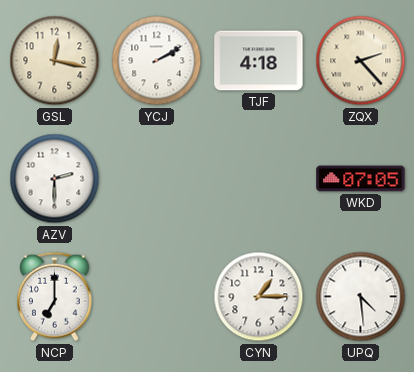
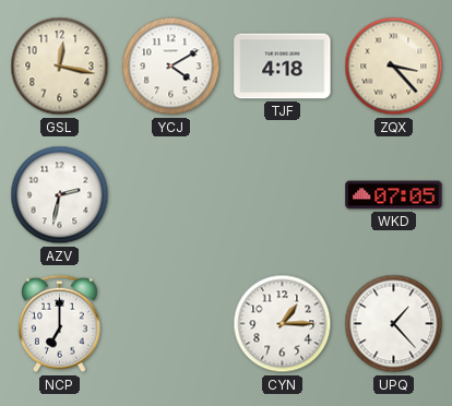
YCJ: 2:10 -> 4:10
ZQX: 2:23 -> 3:23
AZV: 2:30 -> 2:32
UPQ: 4:29 -> 1:23
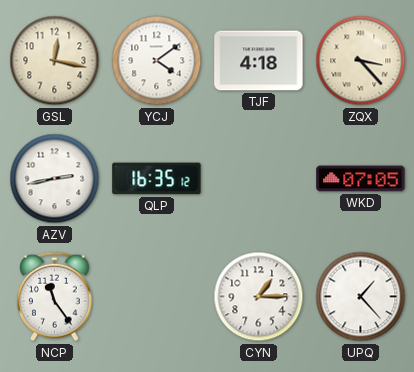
YCJ: 4:10 -> 4:09
AZV: 2:32 -> 2:43
QLP: none -> 16:35
NCP: 7:00 -> 11:24
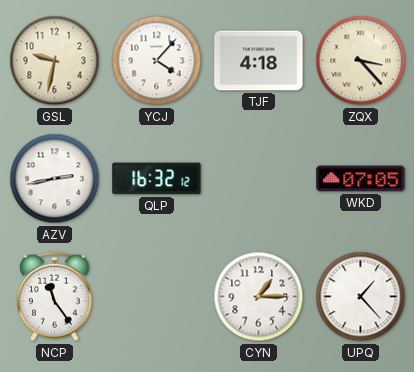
GSL: 12:17 -> 9:32
YCJ: 4:09 -> 4:07
QLP: 16:35 -> 16:32
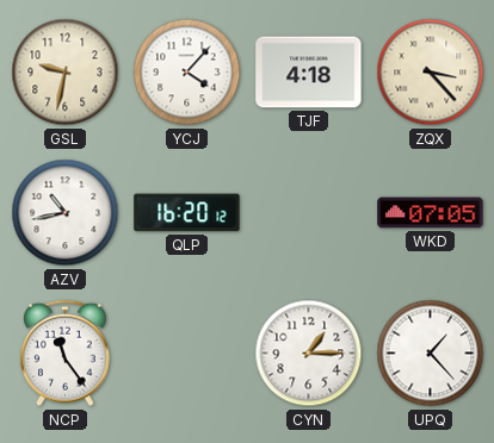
AZV: 2:43 -> 10:43
QLP: 16:32 -> 16:20
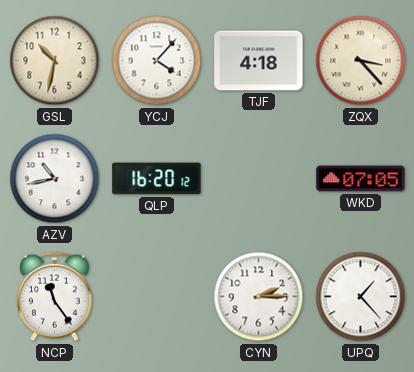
GSL: 9:32 -> 10:32
CYN: 1:15 -> 2:15
